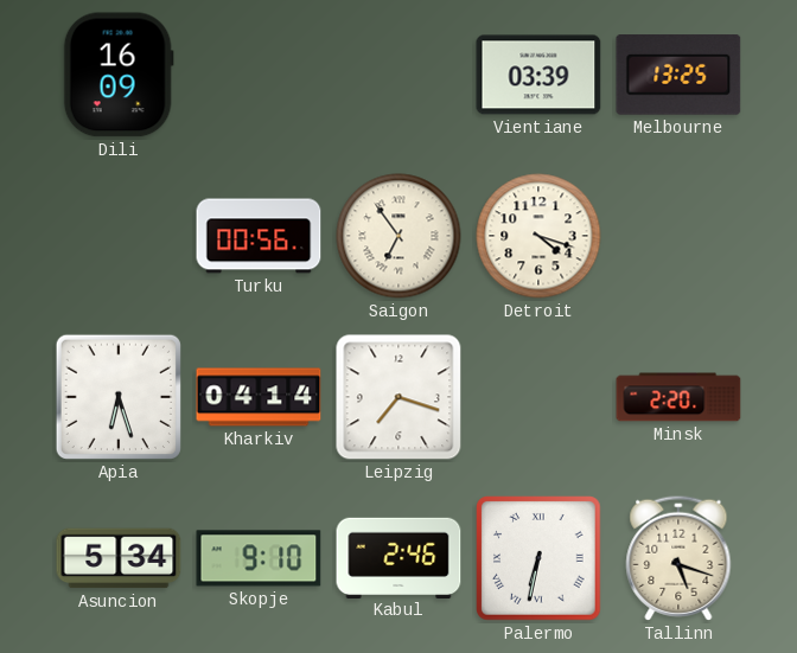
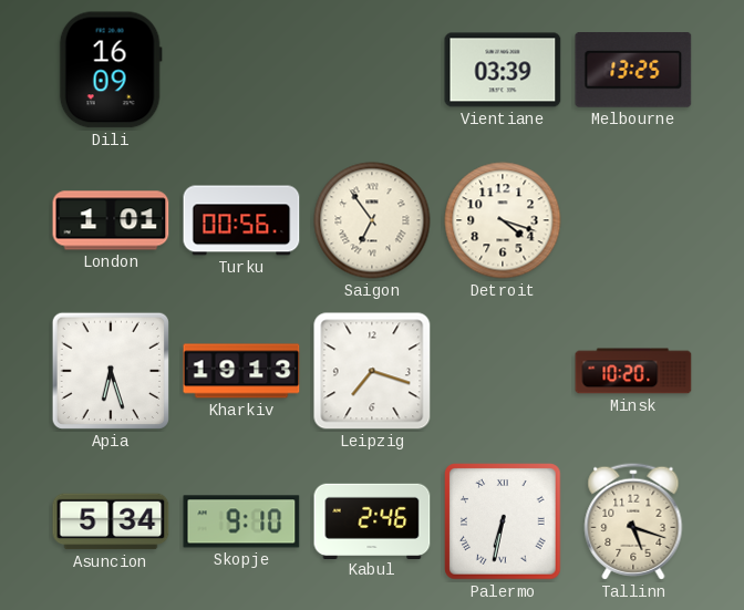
London: none -> 1:01
Kharkiv: 04:14 -> 19:13
Minsk: 2:20 -> 10:20
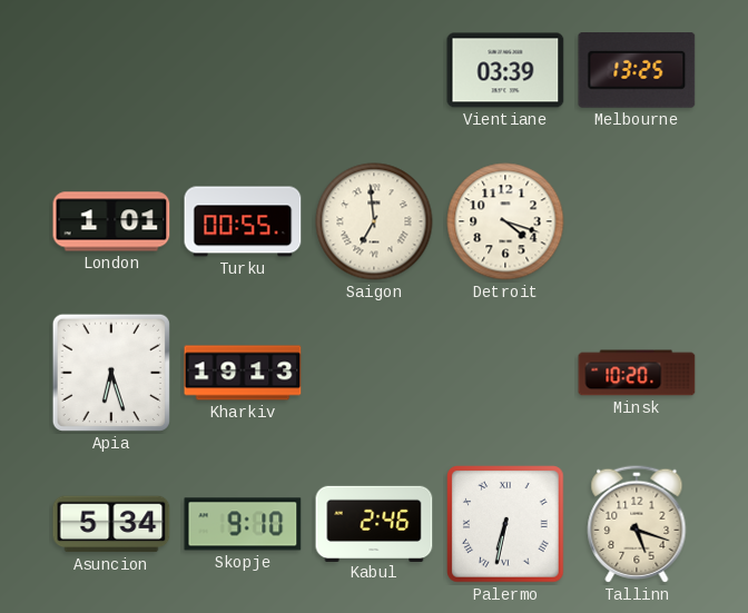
Dili: 16:09 -> none
Turku: 00:56 -> 00:55
Saigon: 6:54 -> 6:59
Leipzig: 7:18 -> none
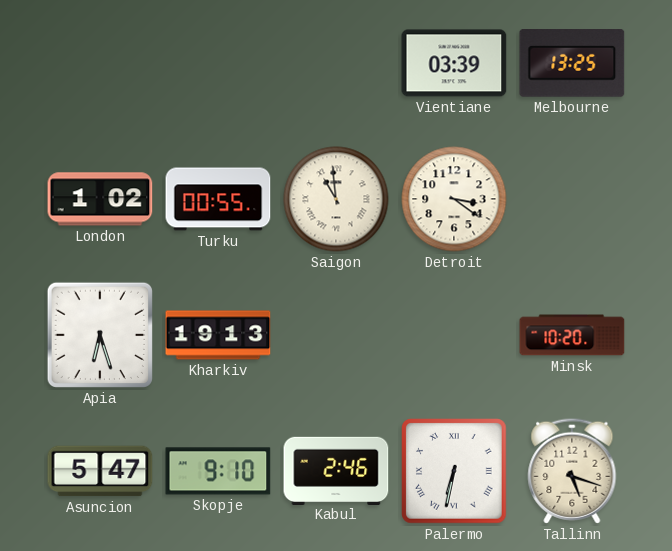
London: 1:01 -> 1:02
Saigon: 6:59 -> 10:59
Detroit: 4:18 -> 3:21
Asuncion: 5:34 -> 5:47
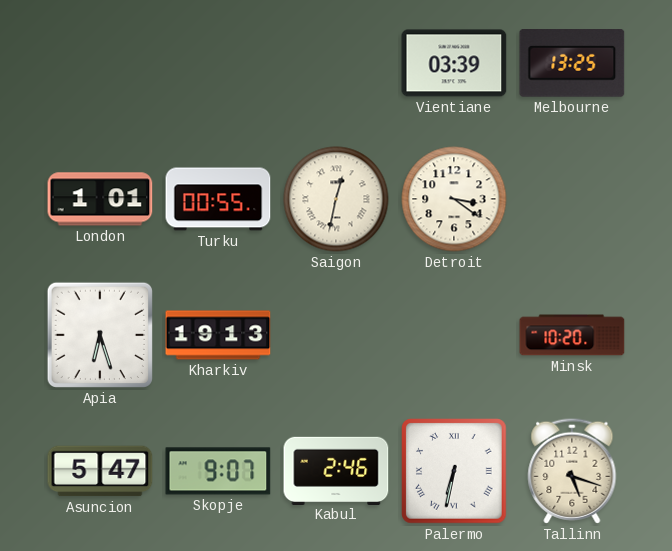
London: 1:02 -> 1:01
Saigon: 10:59 -> 12:32
Skopje: 9:10 -> 9:07
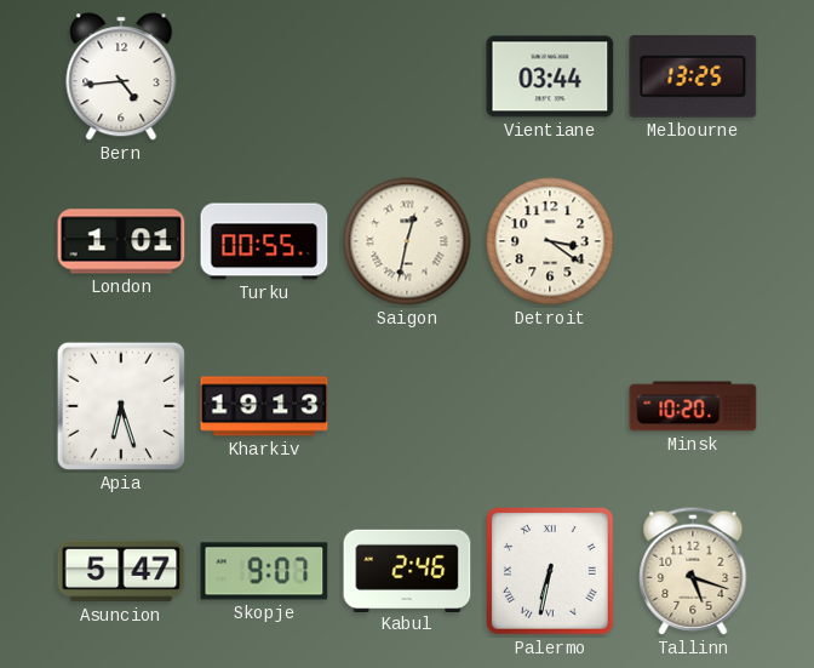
Bern: none -> 4:44
Vientiane: 03:39 -> 03:44
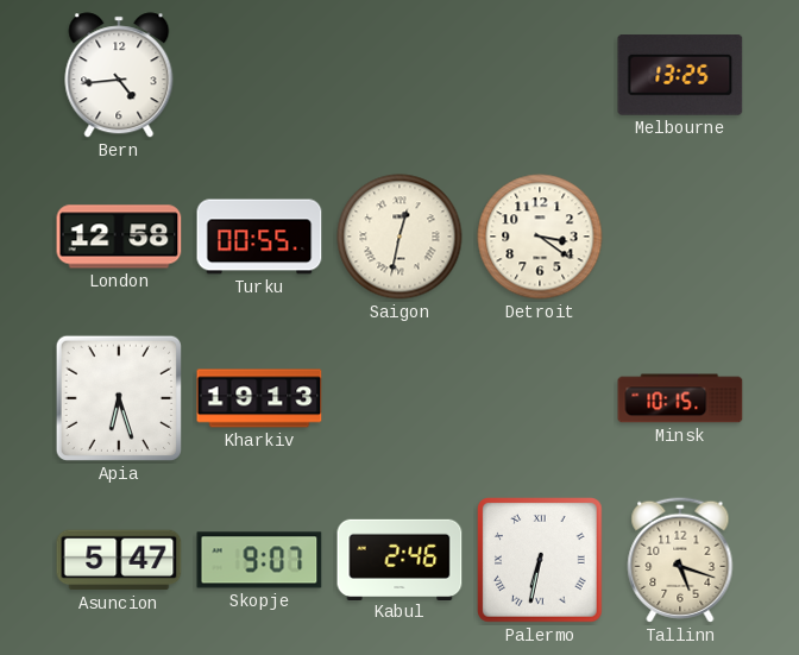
Vientiane: 03:44 -> none
London: 1:01 -> 12:58
Minsk: 10:20 -> 10:15
